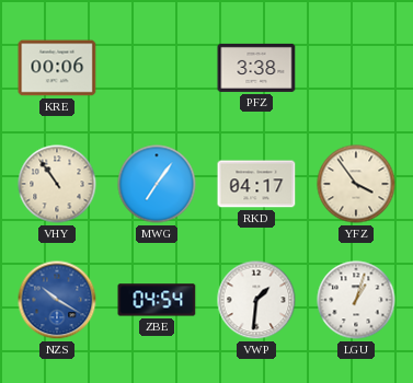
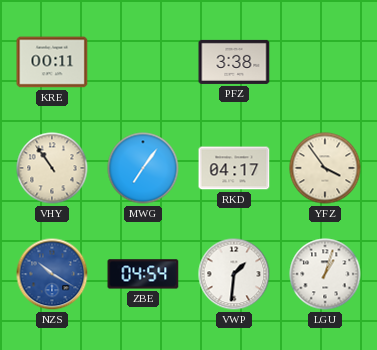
KRE: 00:06 -> 00:11
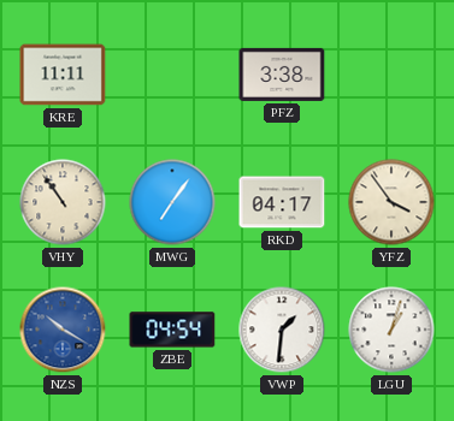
KRE: 00:11 -> 11:11
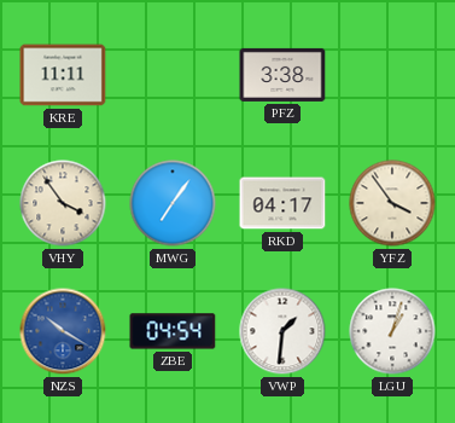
VHY: 10:54 -> 3:54
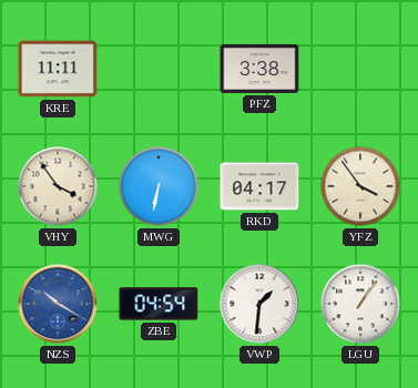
MWG: 7:06 -> 6:32
LGU: 1:03 -> 1:06
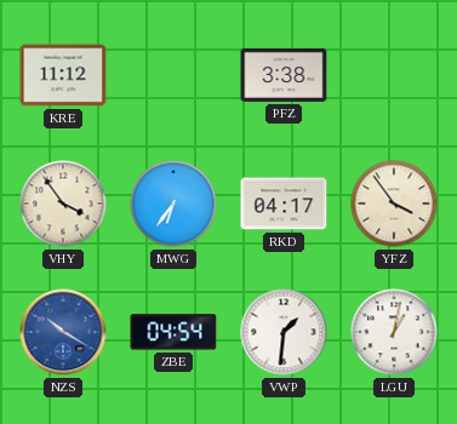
KRE: 11:11 -> 11:12
MWG: 6:32 -> 6:36
LGU: 1:06 -> 1:02
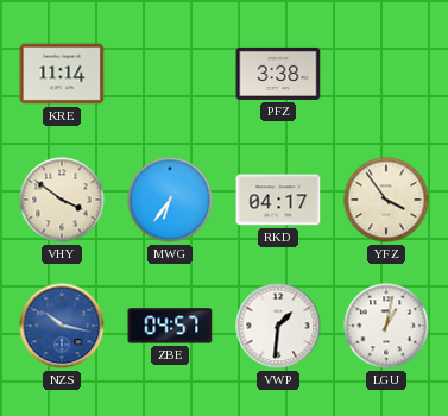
KRE: 11:12 -> 11:14
VHY: 3:54 -> 3:51
NZS: 10:20 -> 10:17
ZBE: 04:54 -> 04:57
